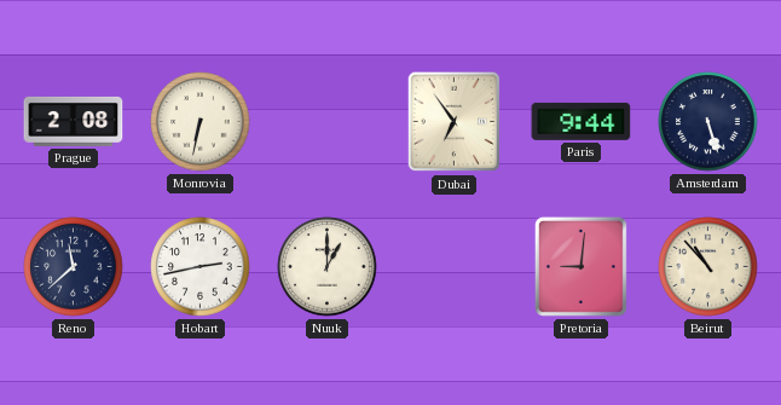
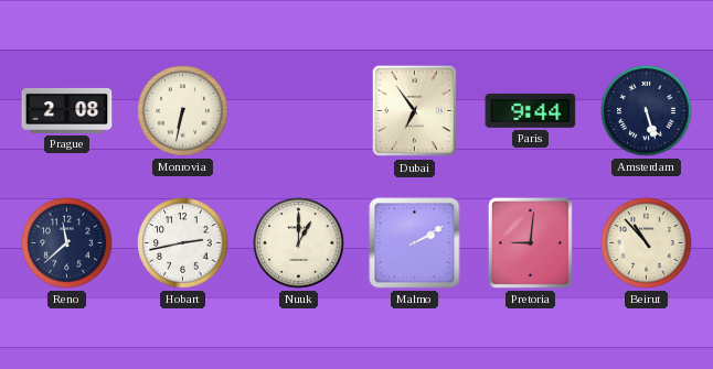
Malmo: none -> 2:10
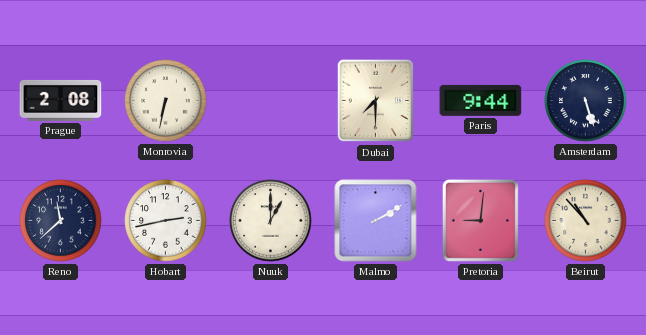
Dubai: 6:54 -> 7:30
